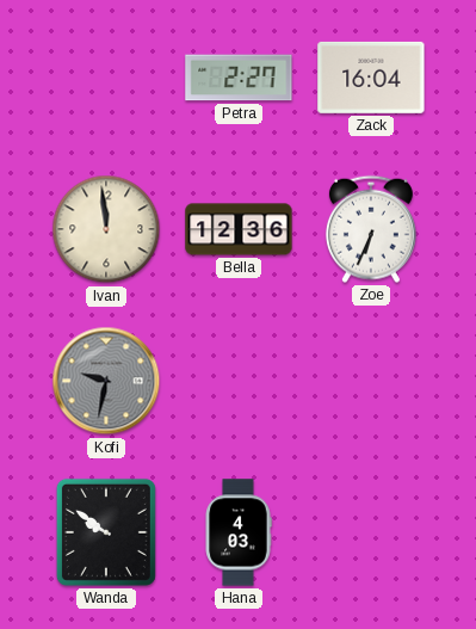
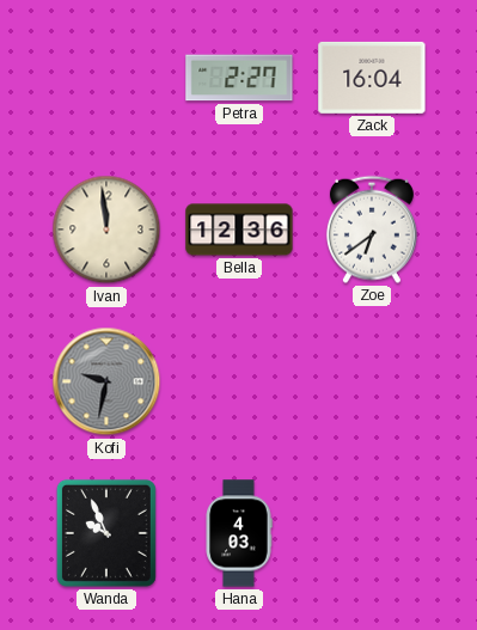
Zoe: 6:34 -> 6:39
Wanda: 9:51 -> 9:56
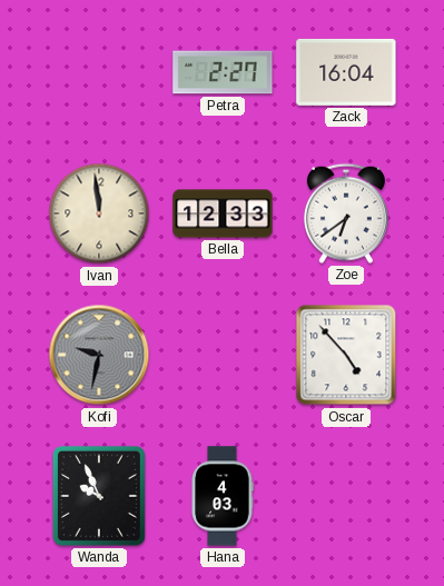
Bella: 12:36 -> 12:33
Oscar: none -> 4:53
